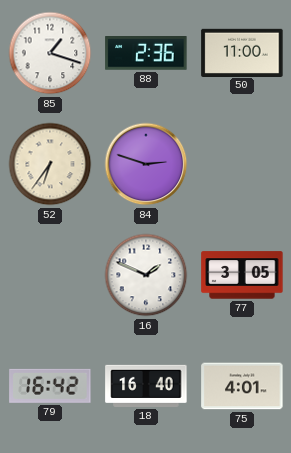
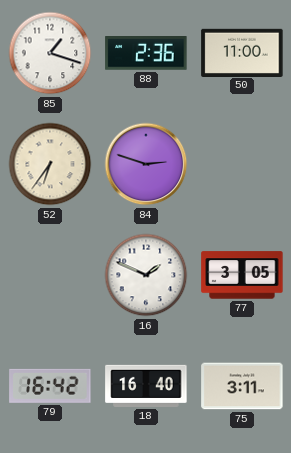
75: 4:01 -> 3:11
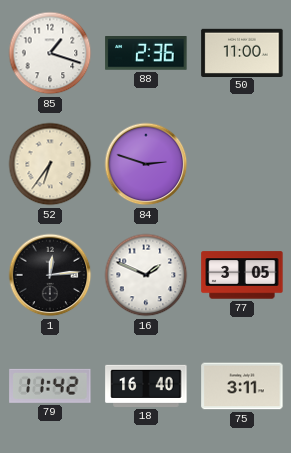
1: none -> 12:14
79: 16:42 -> 11:42
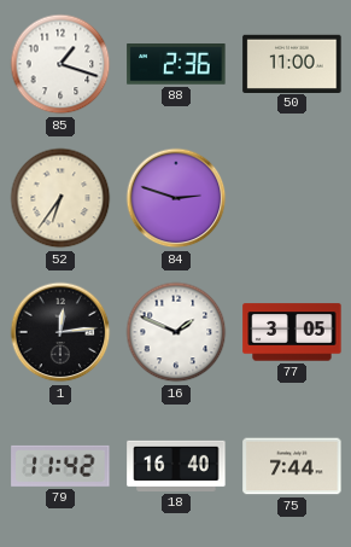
75: 3:11 -> 7:44
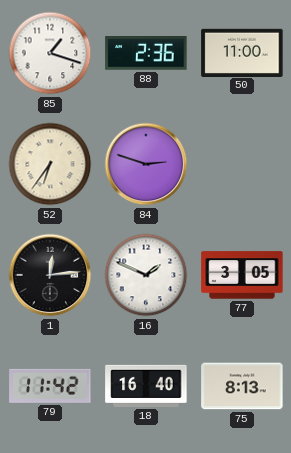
75: 7:44 -> 8:13
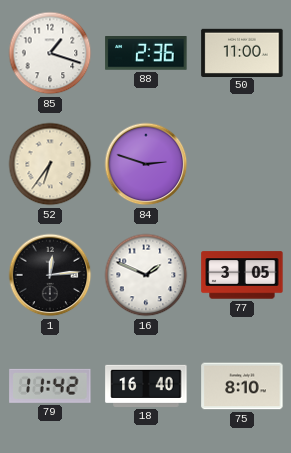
75: 8:13 -> 8:10
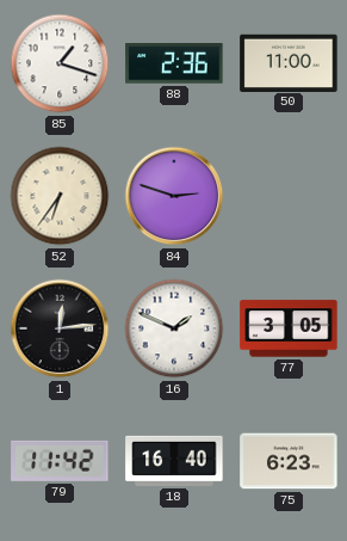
75: 8:10 -> 6:23
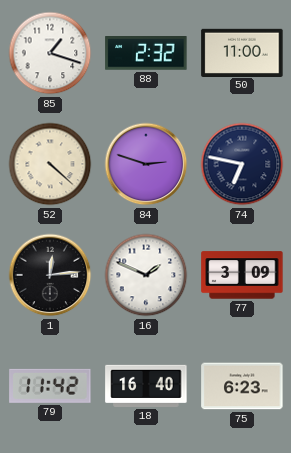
88: 2:36 -> 2:32
52: 6:36 -> 4:22
74: none -> 6:47
77: 3:05 -> 3:09
